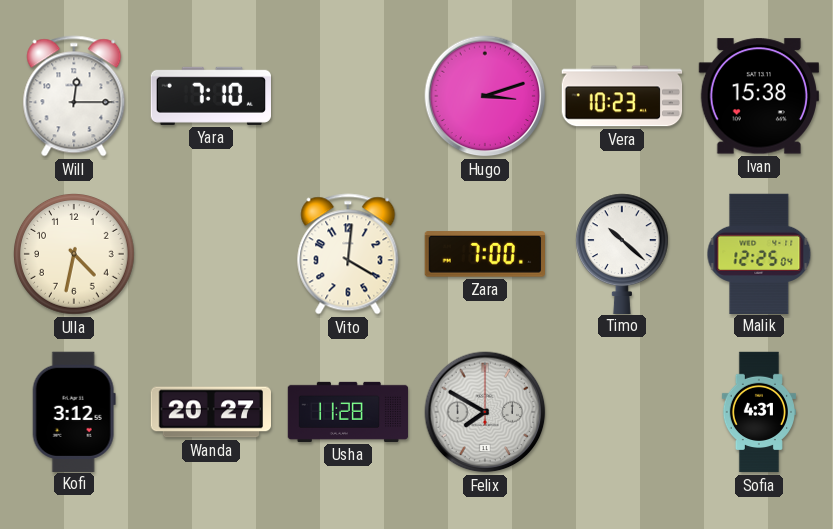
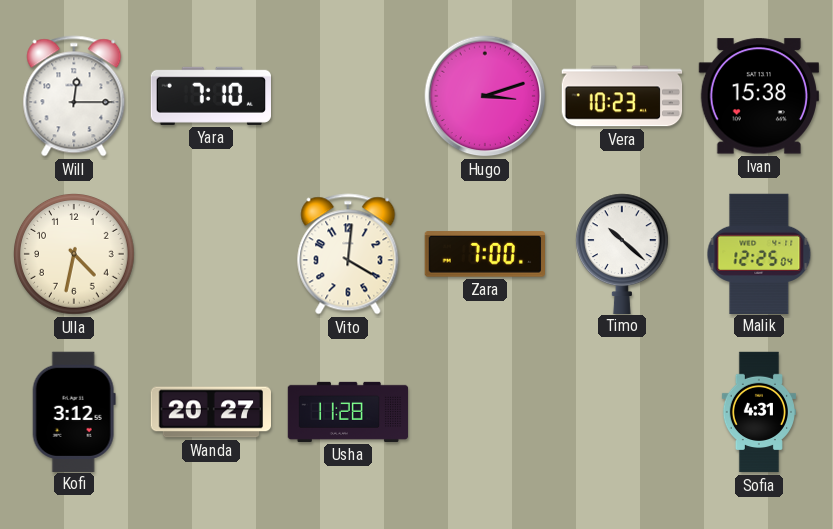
Felix: 7:50 -> none
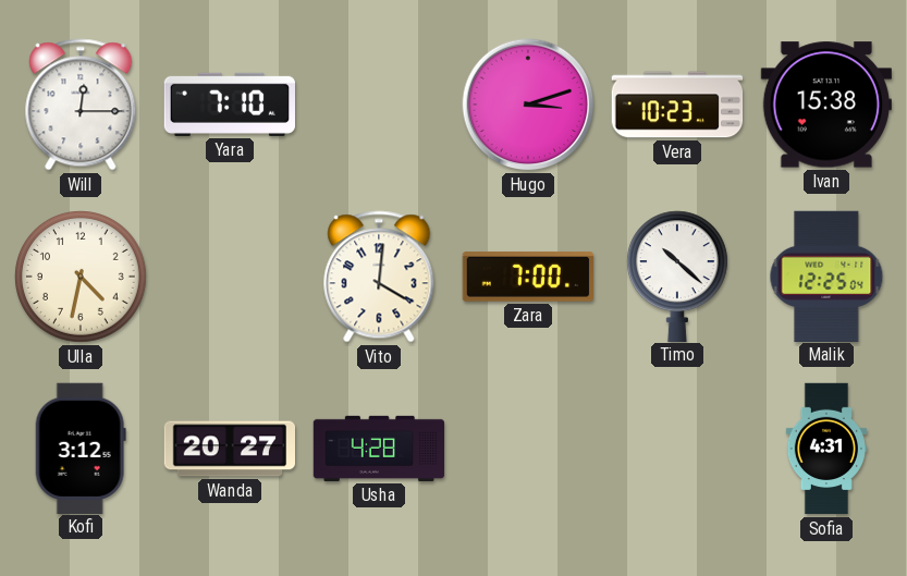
Usha: 11:28 -> 4:28
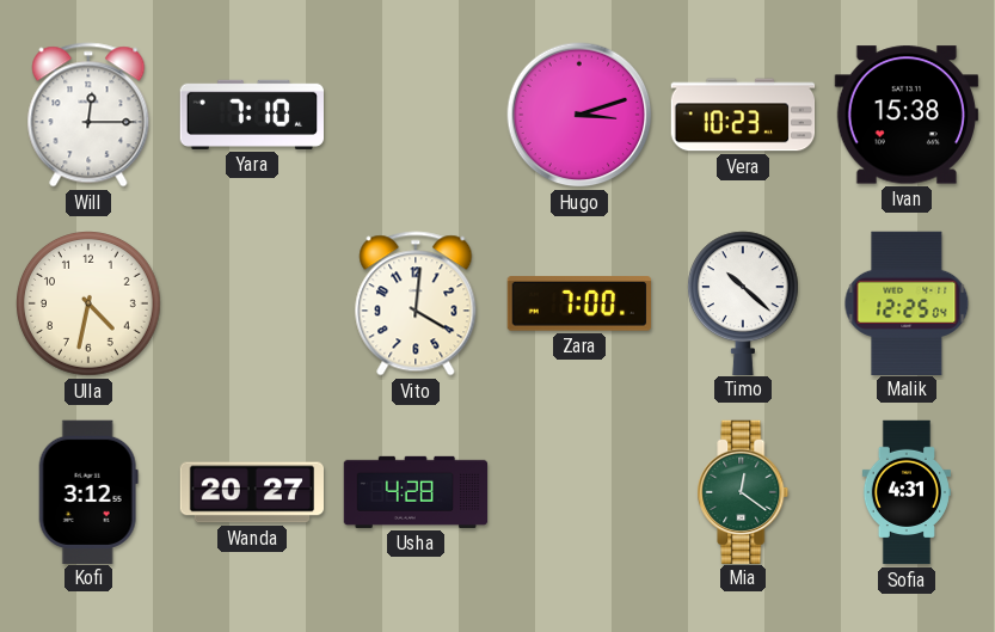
Mia: none -> 12:21
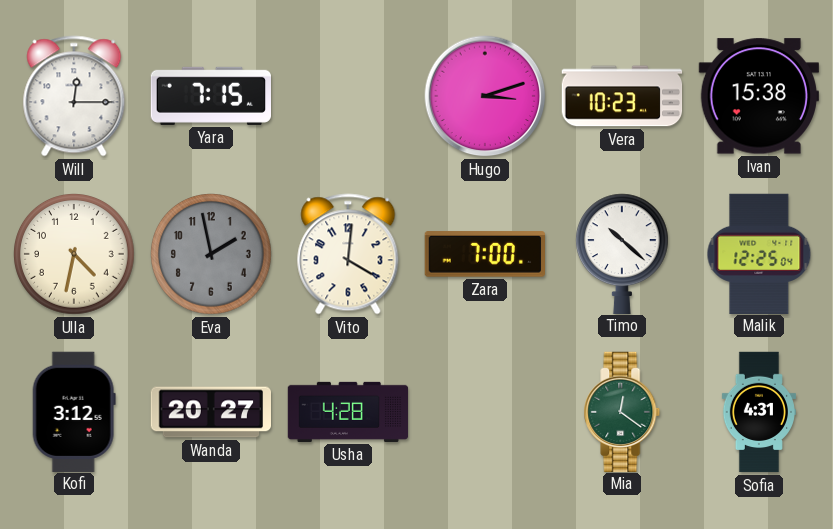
Yara: 7:10 -> 7:15
Eva: none -> 1:58
